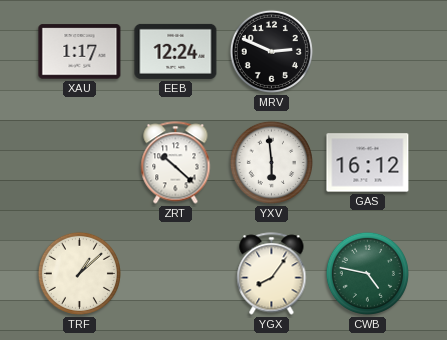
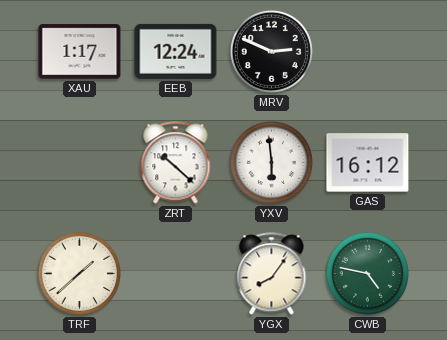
TRF: 1:08 -> 1:38
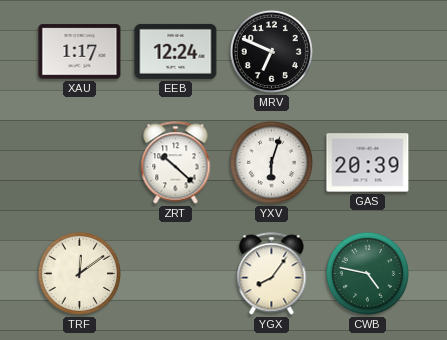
MRV: 2:49 -> 6:49
YXV: 5:59 -> 6:03
GAS: 16:12 -> 20:39
TRF: 1:38 -> 12:09
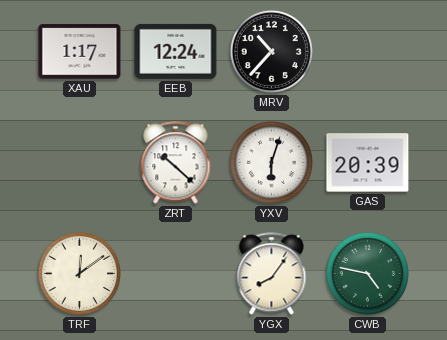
MRV: 6:49 -> 10:37
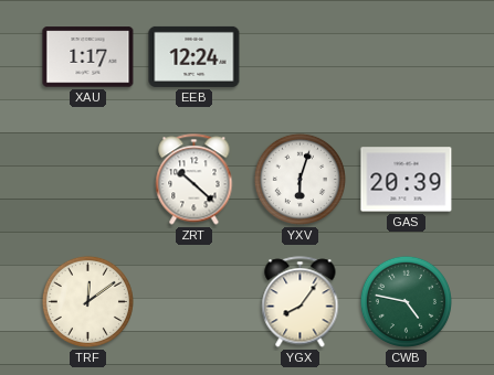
MRV: 10:37 -> none
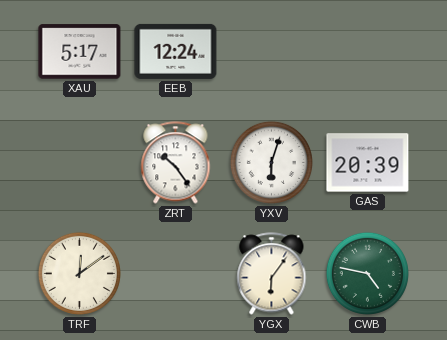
XAU: 1:17 -> 5:17
ZRT: 10:22 -> 10:24
YGX: 8:06 -> 6:06
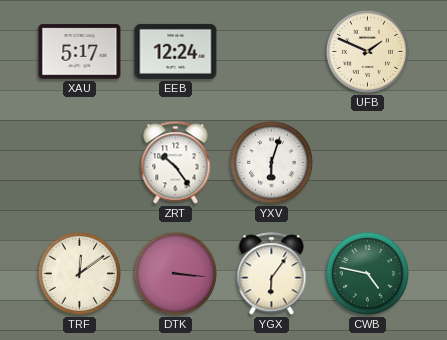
UFB: none -> 1:49
GAS: 20:39 -> none
DTK: none -> 3:16
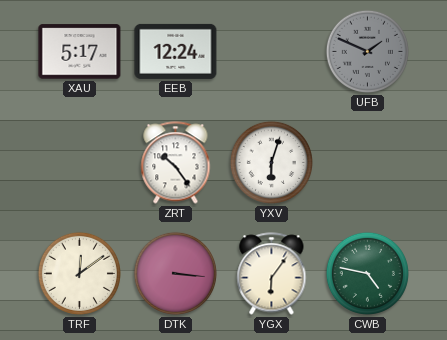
UFB dial: cream -> grey
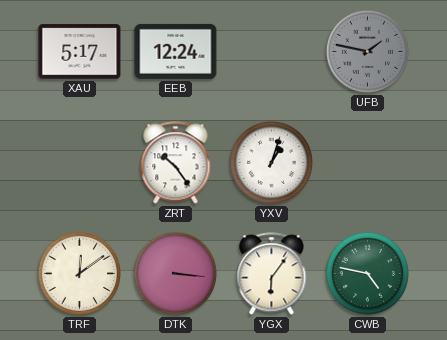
UFB: 1:49 -> 1:47
YXV: 6:03 -> 1:03
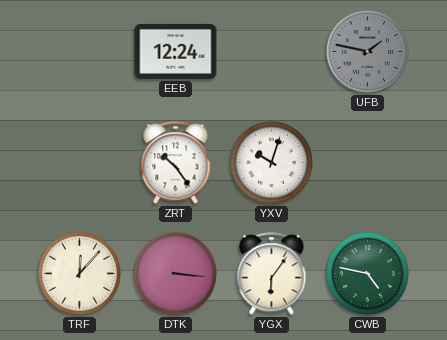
XAU: 5:17 -> none
YXV: 1:03 -> 10:03
TRF: 12:09 -> 12:07
